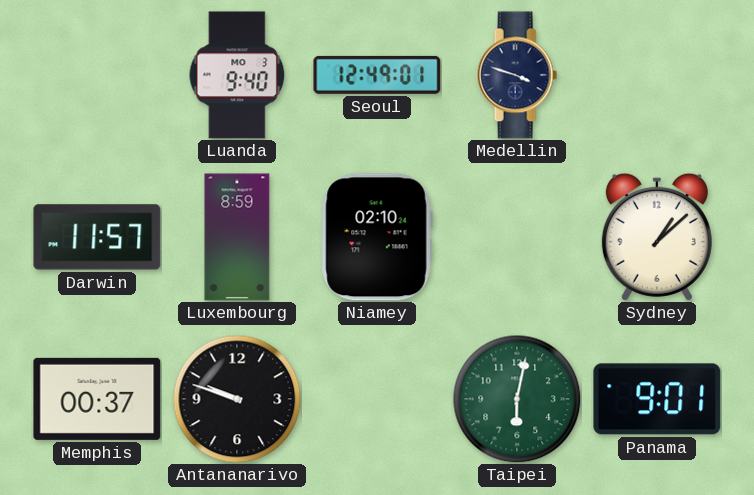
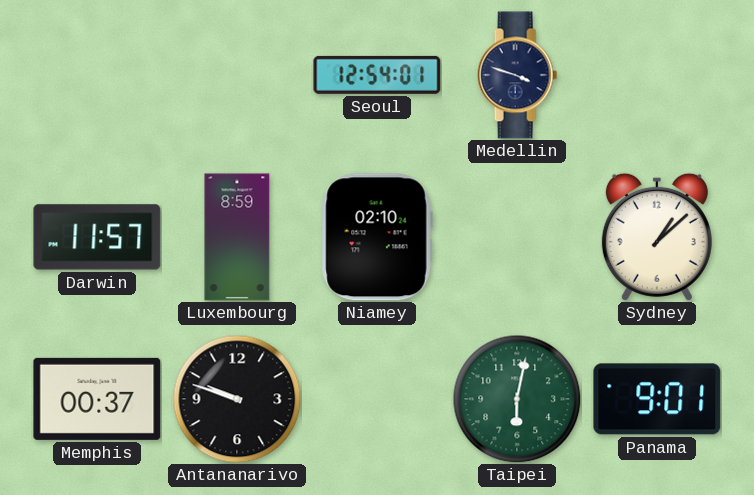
Luanda: 9:40 -> none
Seoul: 12:49 -> 12:54
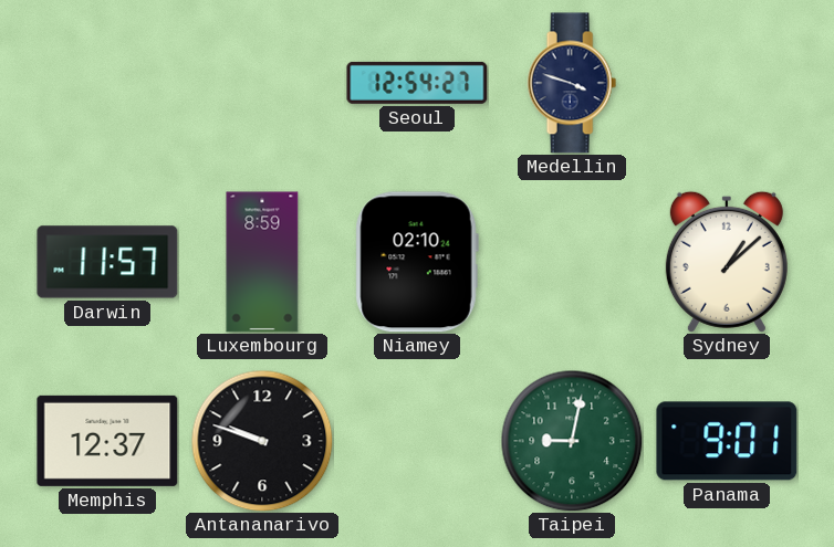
Seoul: 12:54:01 -> 12:54:27
Memphis: 00:37 -> 12:37
Taipei: 6:02 -> 9:02
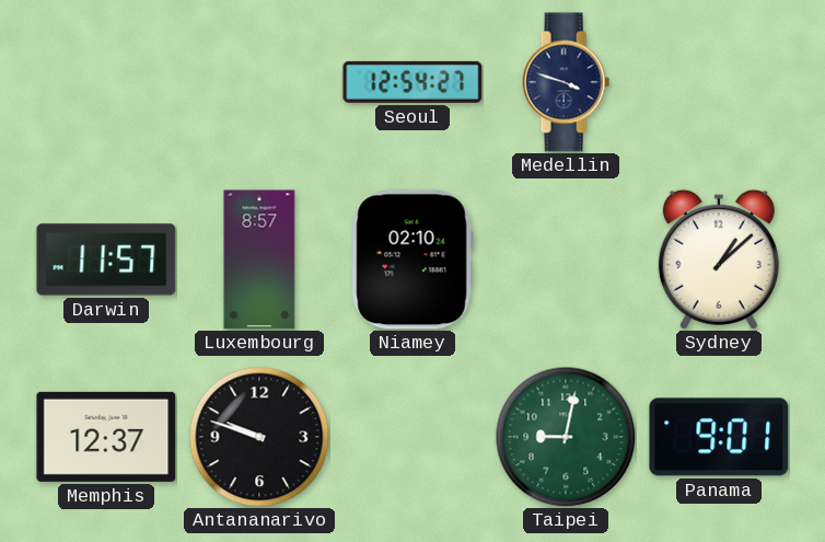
Luxembourg: 8:59 -> 8:57
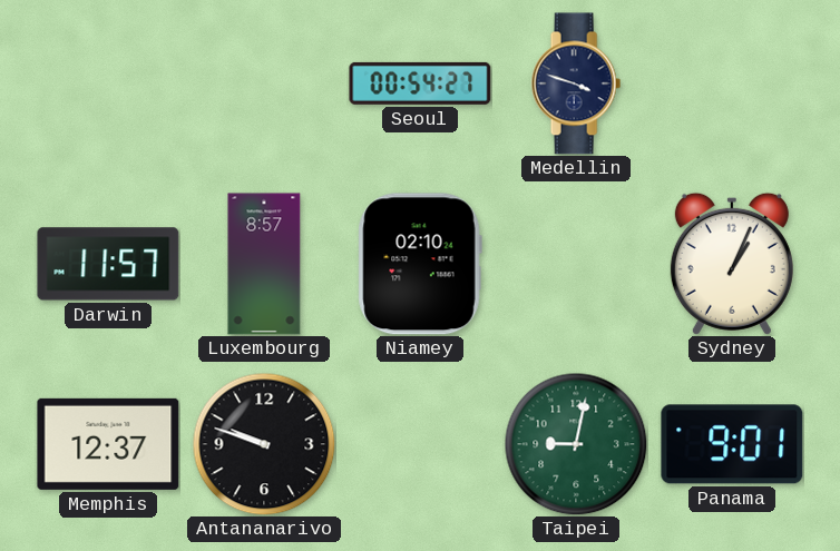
Seoul: 12:54 -> 00:54
Sydney: 1:08 -> 1:04
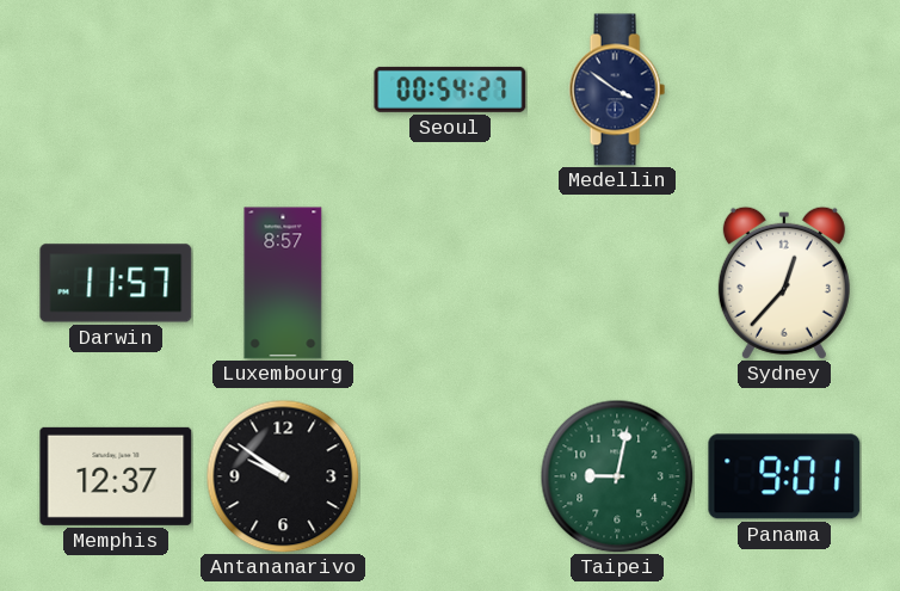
Medellin: 3:48 -> 3:51
Niamey: 02:10 -> none
Sydney: 1:04 -> 12:37
Antananarivo: 9:48 -> 9:51
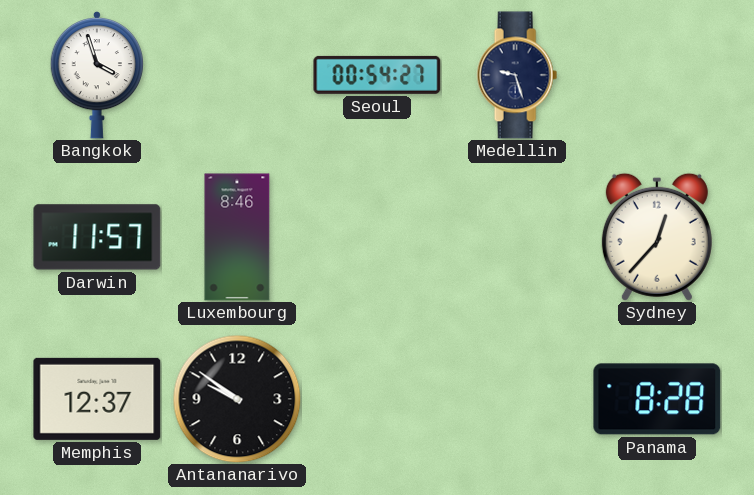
Bangkok: none -> 3:57
Medellin: 3:51 -> 9:27
Luxembourg: 8:57 -> 8:46
Taipei: 9:02 -> none
Panama: 9:01 -> 8:28
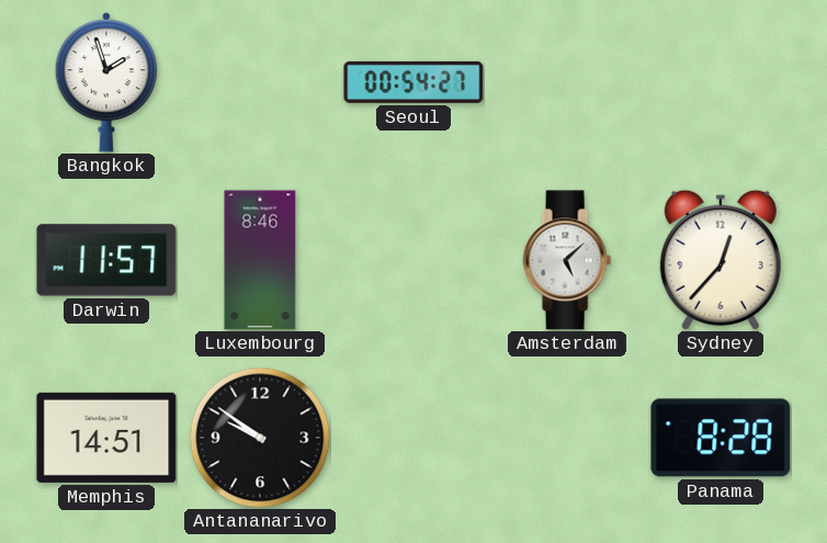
Bangkok: 3:57 -> 1:57
Medellin: 9:27 -> none
Amsterdam: none -> 5:08
Memphis: 12:37 -> 14:51
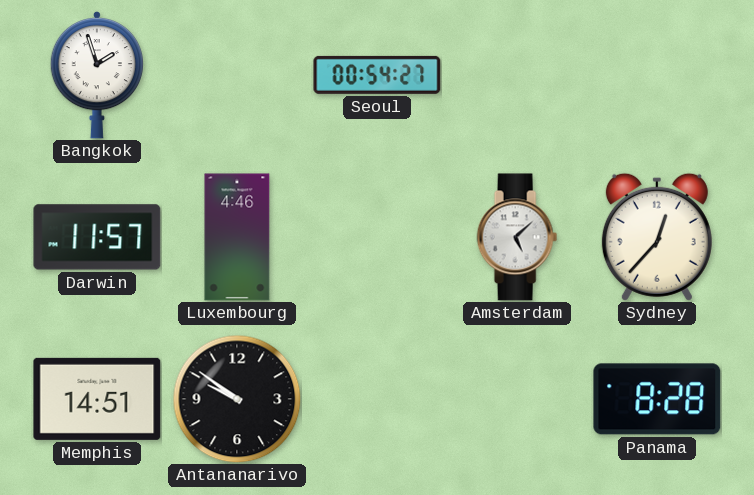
Luxembourg: 8:46 -> 4:46
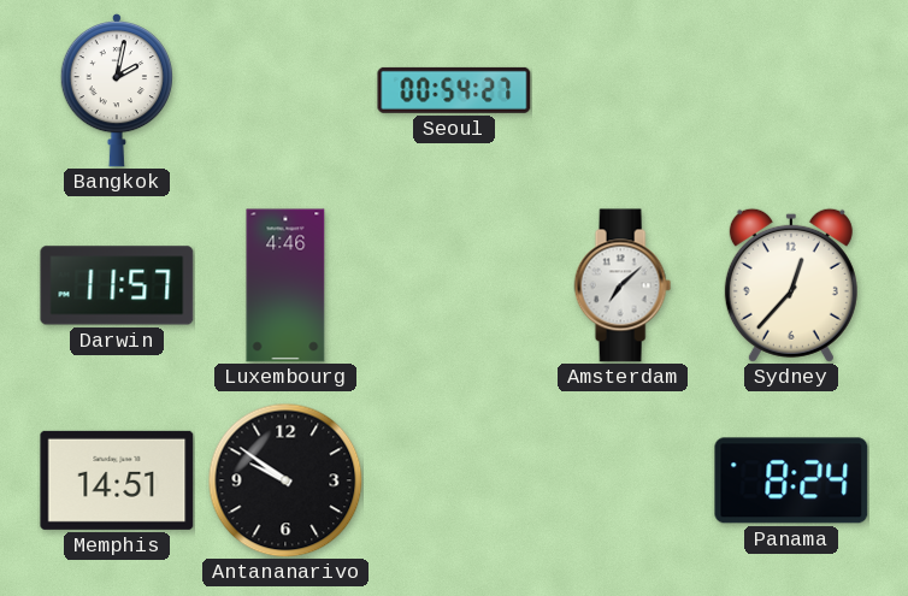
Bangkok: 1:57 -> 2:02
Amsterdam: 5:08 -> 7:08
Panama: 8:28 -> 8:24
